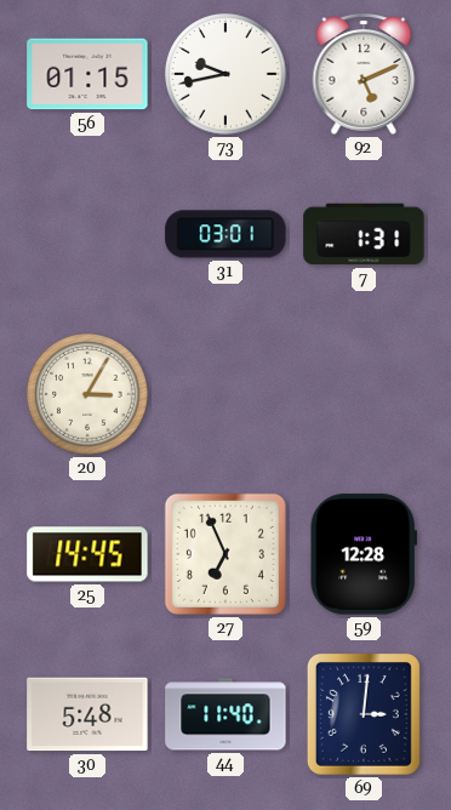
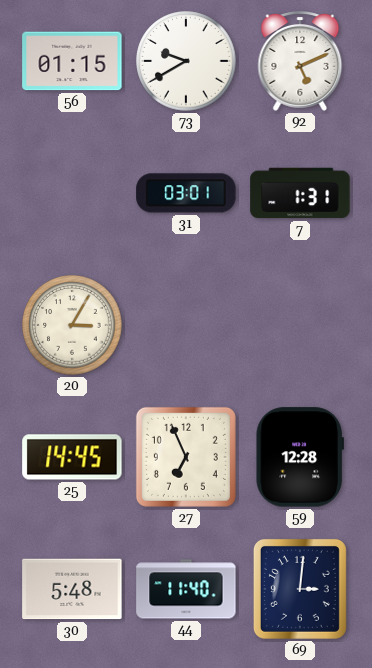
73: 9:43 -> 9:40
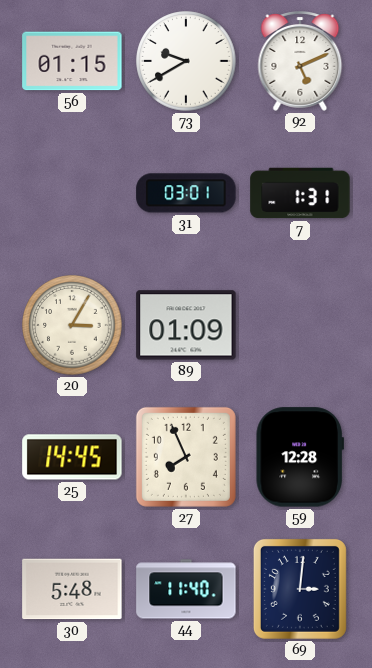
89: none -> 01:09
27: 6:56 -> 7:56
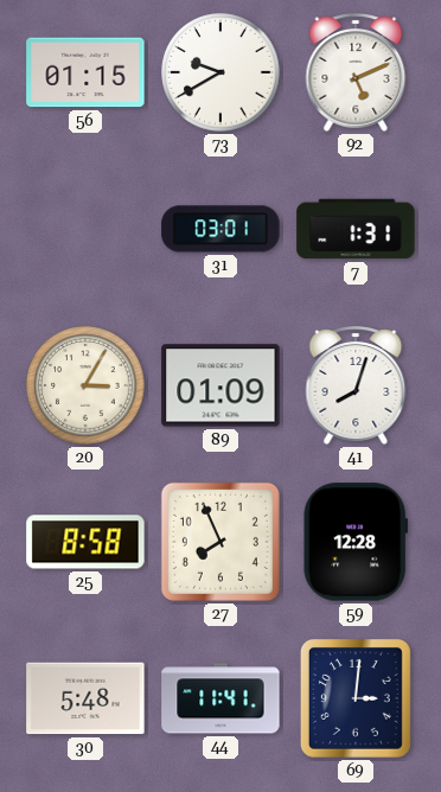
41: none -> 8:03
25: 14:45 -> 8:58
44: 11:40 -> 11:41
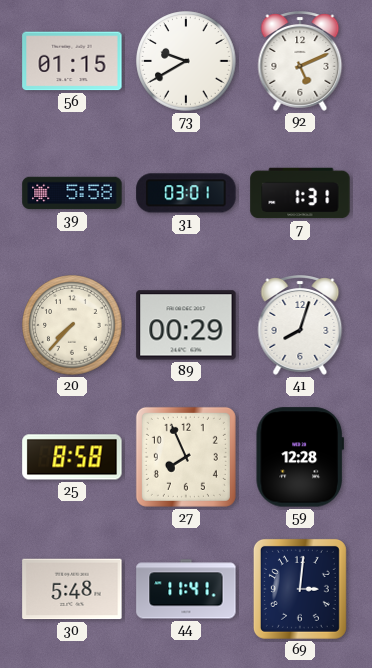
39: none -> 5:58
20: 3:05 -> 7:37
89: 01:09 -> 00:29
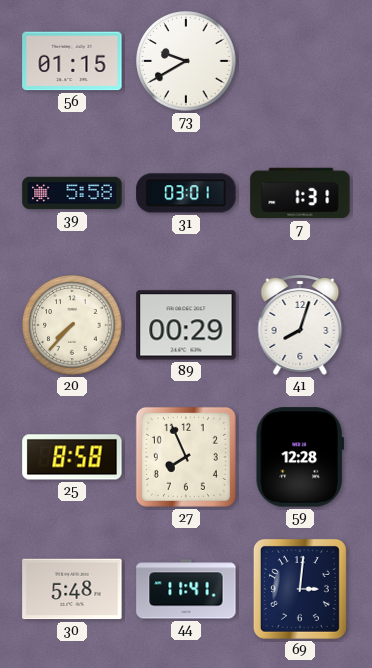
92: 5:11 -> none
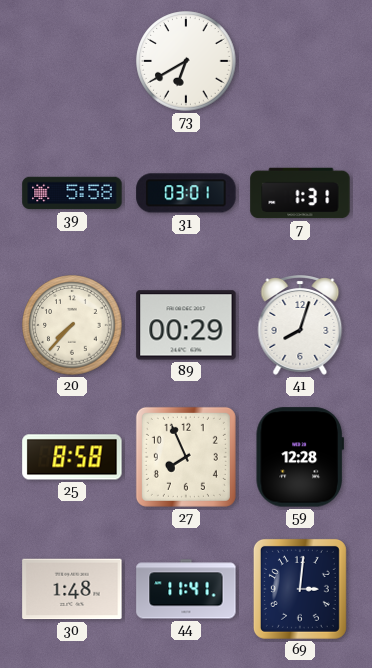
56: 01:15 -> none
73: 9:40 -> 6:40
30: 5:48 -> 1:48
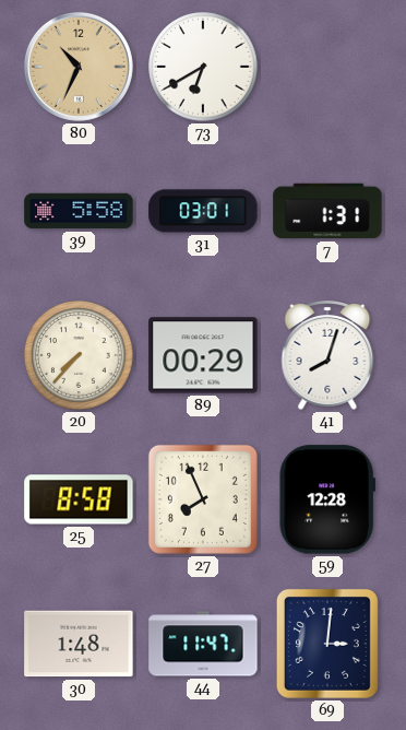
80: none -> 10:34
44: 11:41 -> 11:47
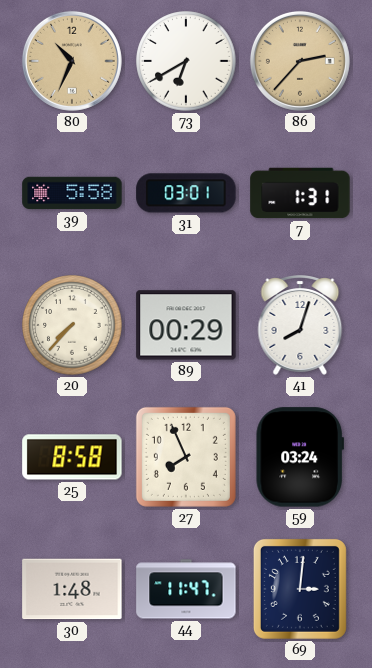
86: none -> 2:37
59: 12:28 -> 03:24
